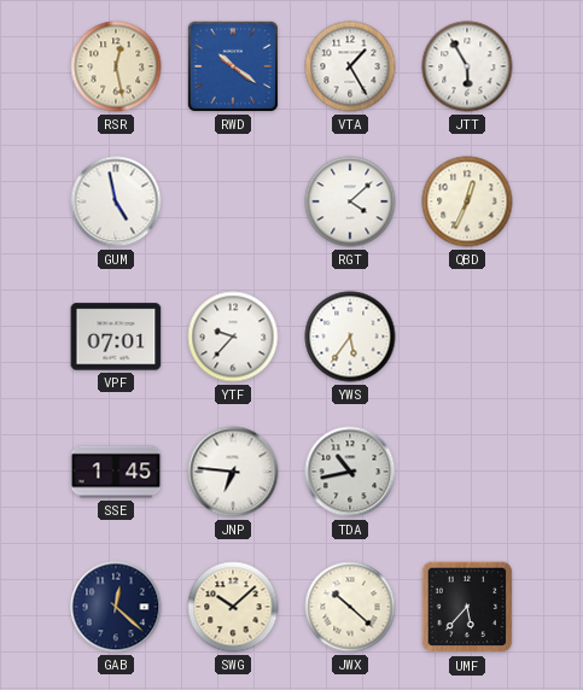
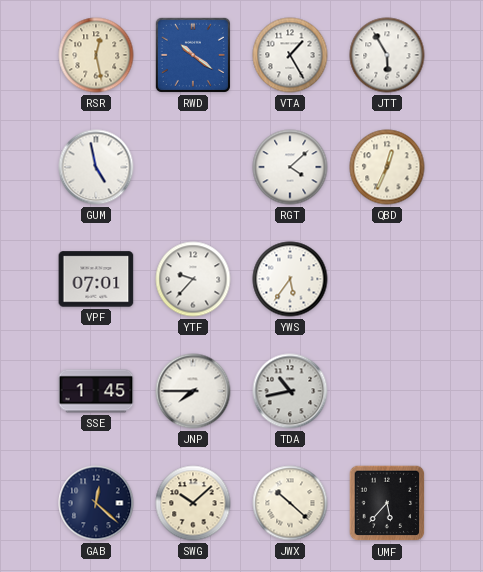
JNP: 6:46 -> 7:45
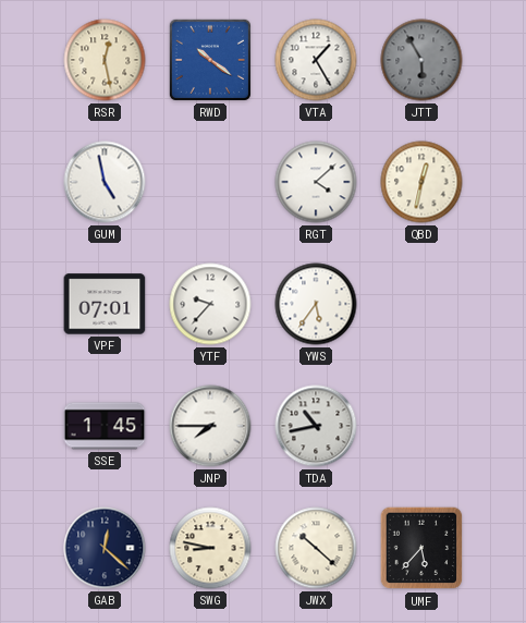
JTT dial: white -> grey
QBD: 12:34 -> 12:32
SWG: 10:08 -> 8:47
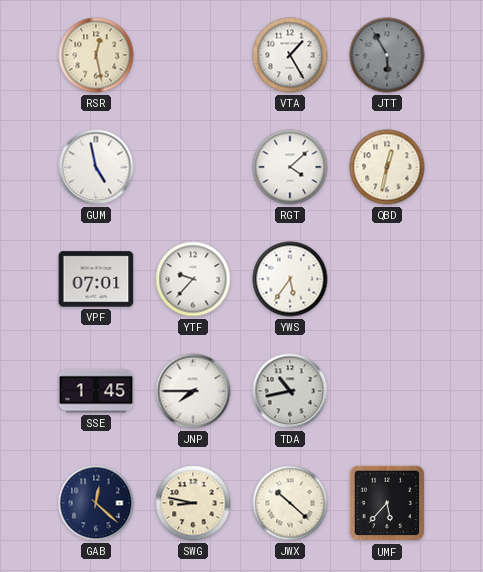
RWD: 10:21 -> none
